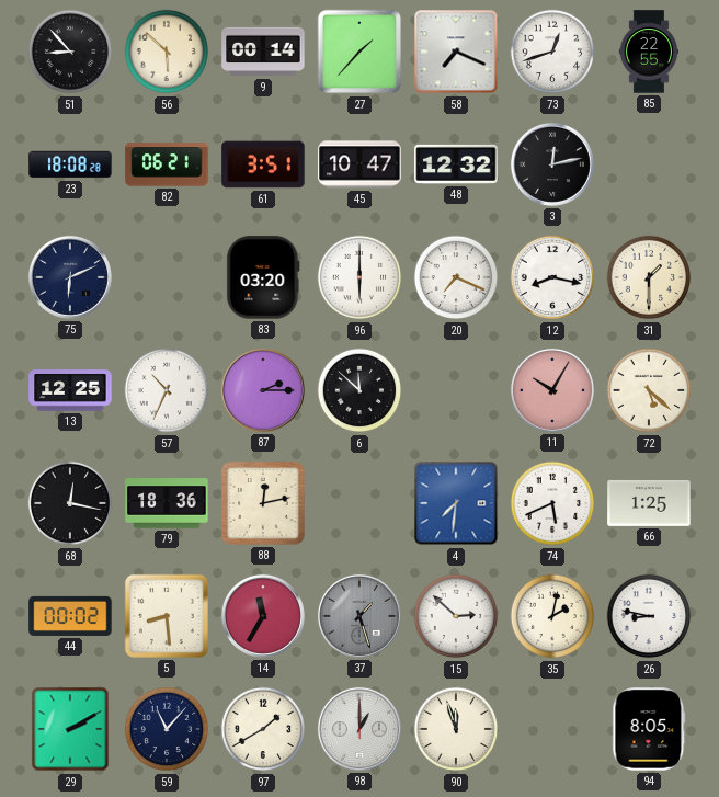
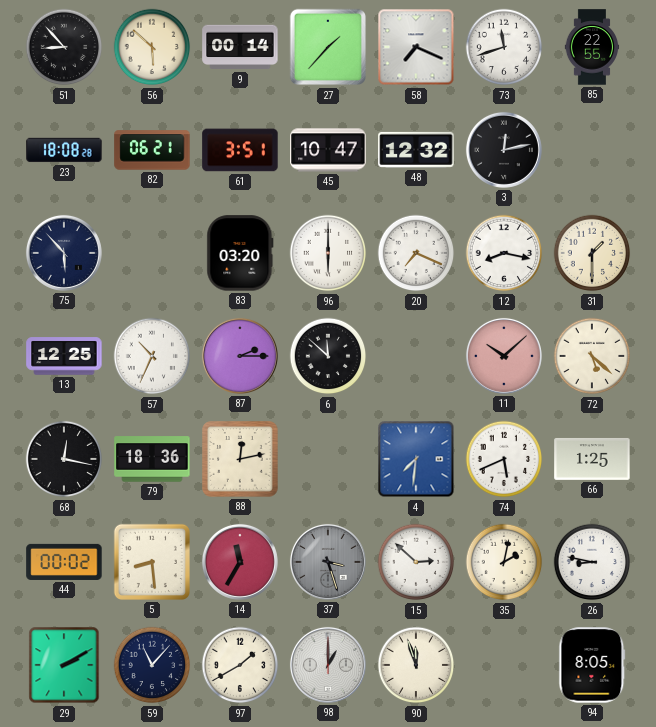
73: 12:42 -> 11:42
75: 6:11 -> 5:53
11: 10:05 -> 10:08
37: 1:27 -> 3:27
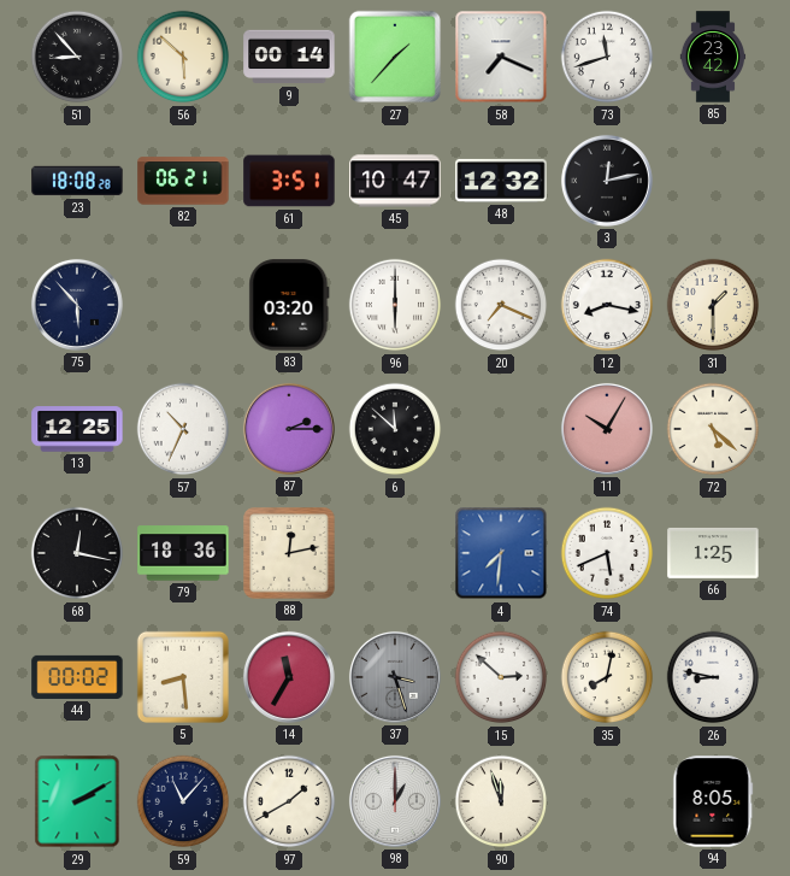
85: 22:55 -> 23:42
11: 10:08 -> 10:05
35: 2:02 -> 8:02
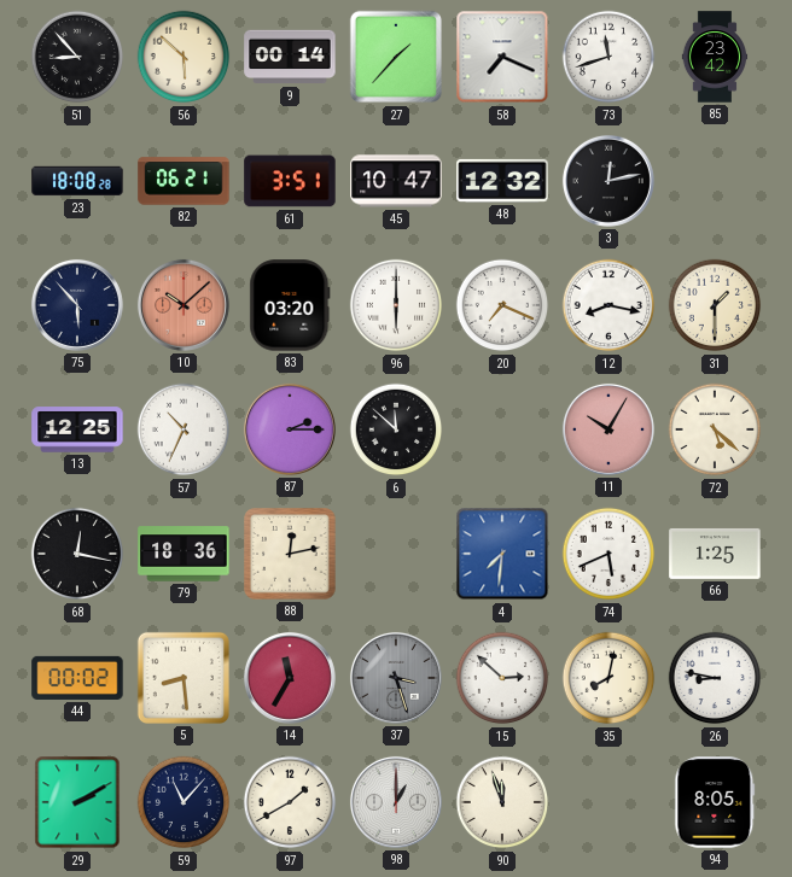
10: none -> 10:08
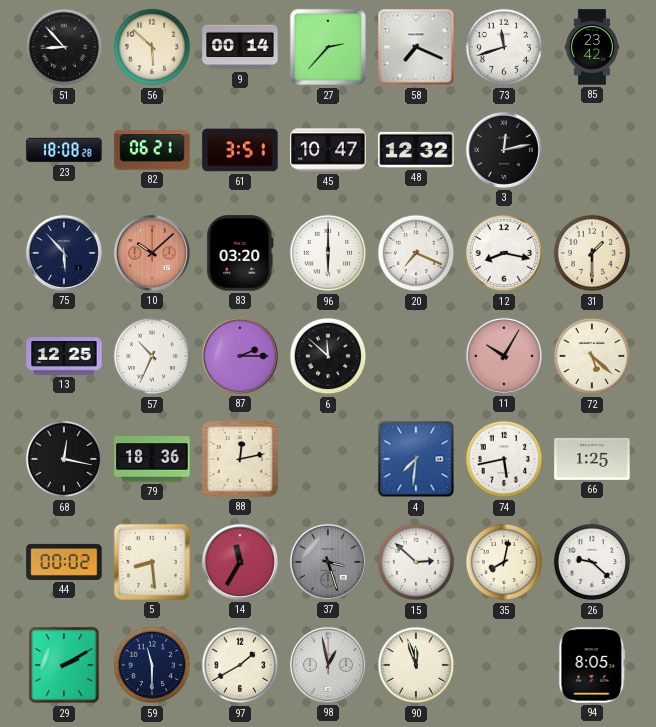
27: 1:37 -> 2:37
74: 5:41 -> 5:43
26: 8:47 -> 9:22
59: 11:07 -> 11:30
98: 1:00 -> 12:58
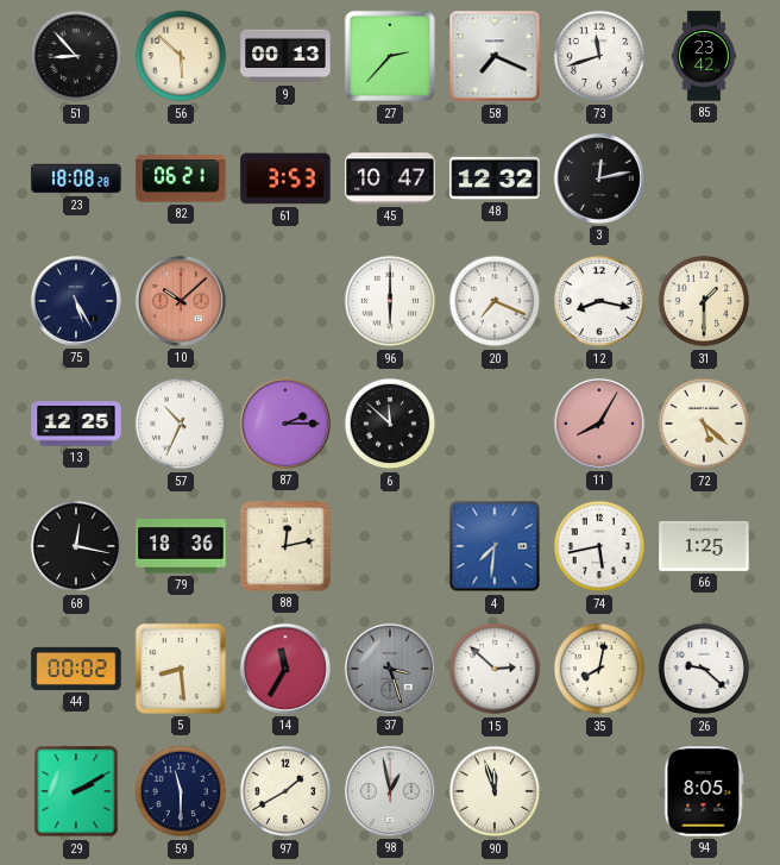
9: 00:14 -> 00:13
61: 3:51 -> 3:53
75: 5:53 -> 5:25
83: 03:20 -> none
11: 10:05 -> 8:05
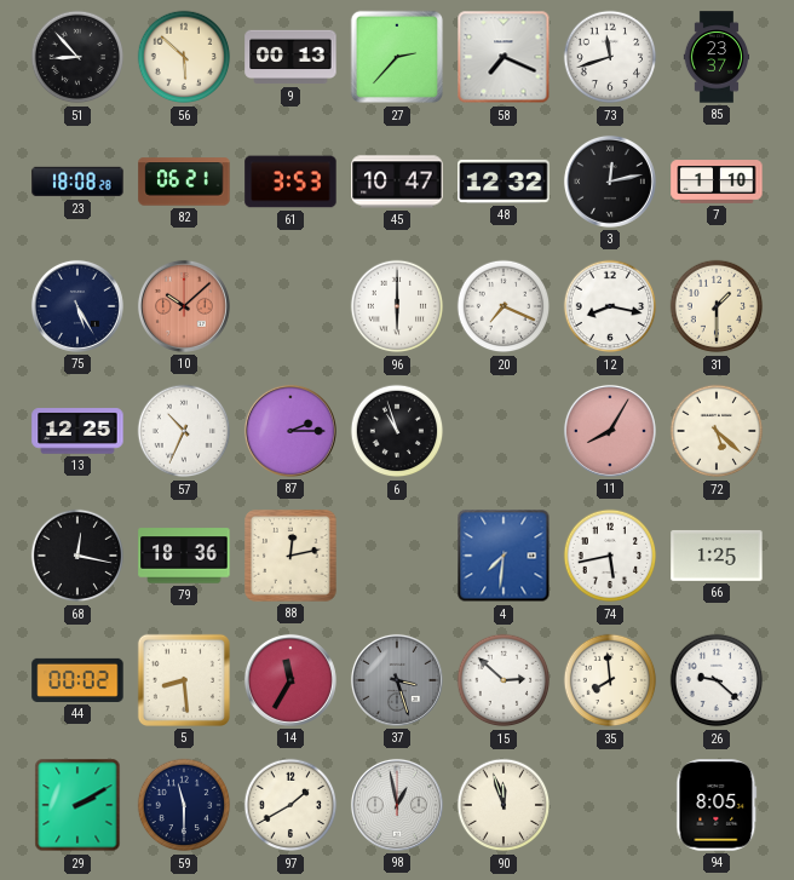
85: 23:42 -> 23:37
7: none -> 1:10
6: 11:52 -> 10:57
35: 8:02 -> 7:59
